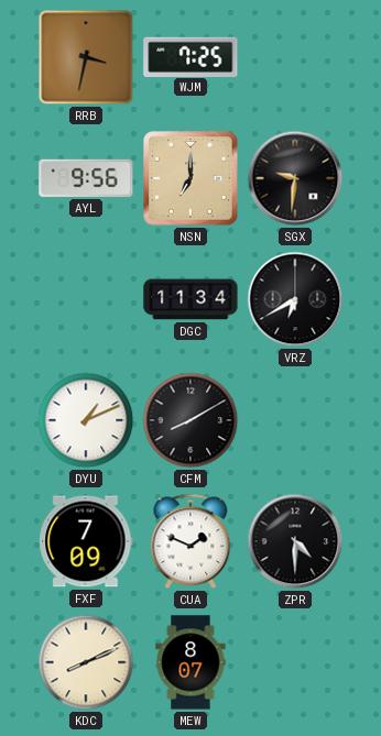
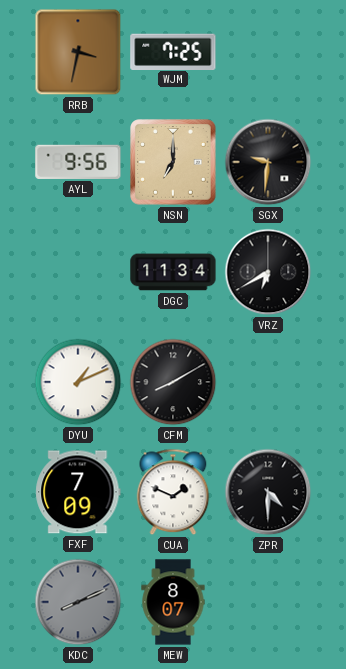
KDC dial: cream -> grey
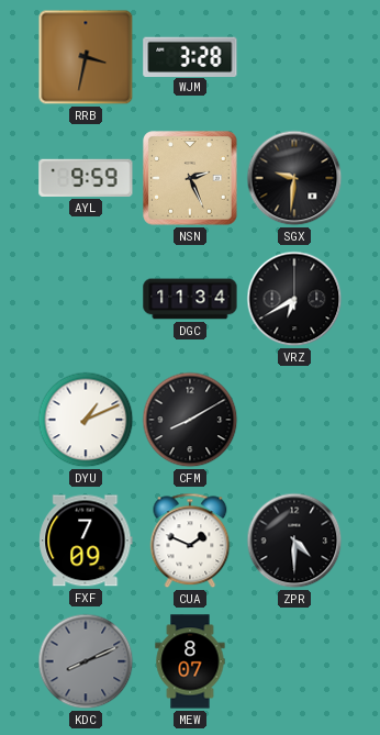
WJM: 7:25 -> 3:28
AYL: 9:56 -> 9:59
NSN: 7:00 -> 2:26
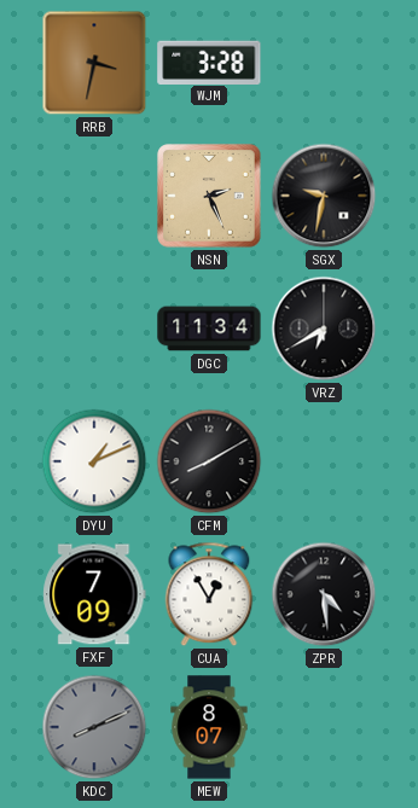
AYL: 9:59 -> none
SGX: 9:31 -> 9:32
CUA: 1:49 -> 12:55
ZPR: 4:30 -> 4:29
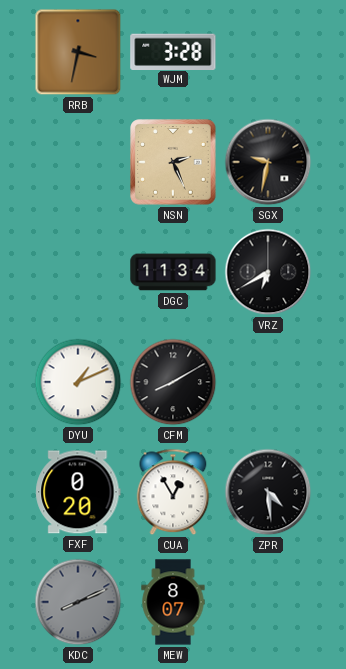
FXF: 7:09 -> 0:20
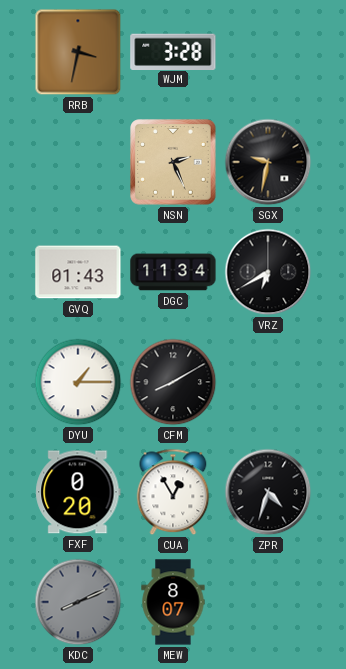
GVQ: none -> 01:43
DYU: 1:11 -> 1:15
ZPR: 4:29 -> 4:33
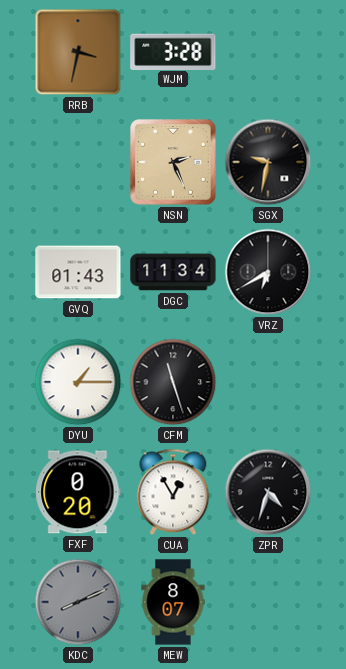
CFM: 8:10 -> 11:27
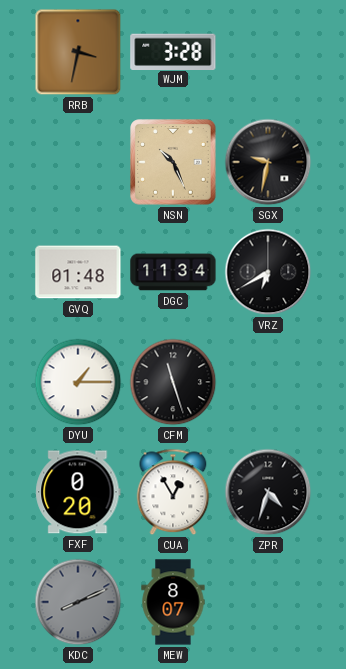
NSN: 2:26 -> 10:26
GVQ: 01:43 -> 01:48
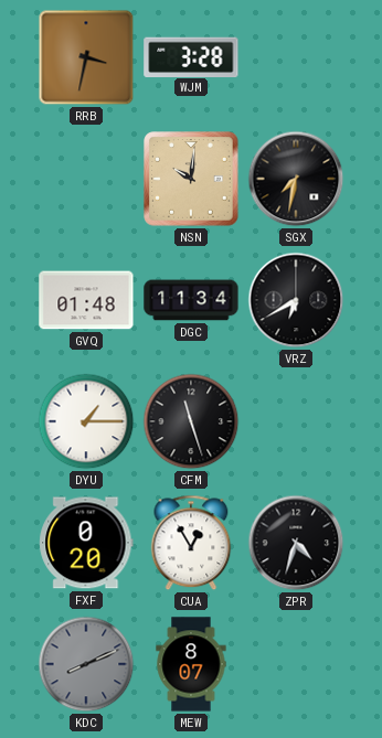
NSN: 10:26 -> 10:01
SGX: 9:32 -> 7:32
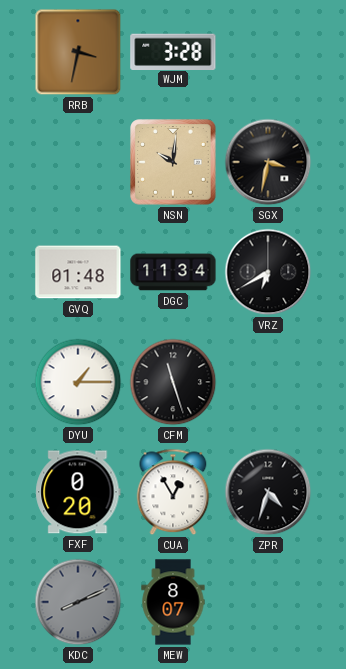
SGX: 7:32 -> 3:32
